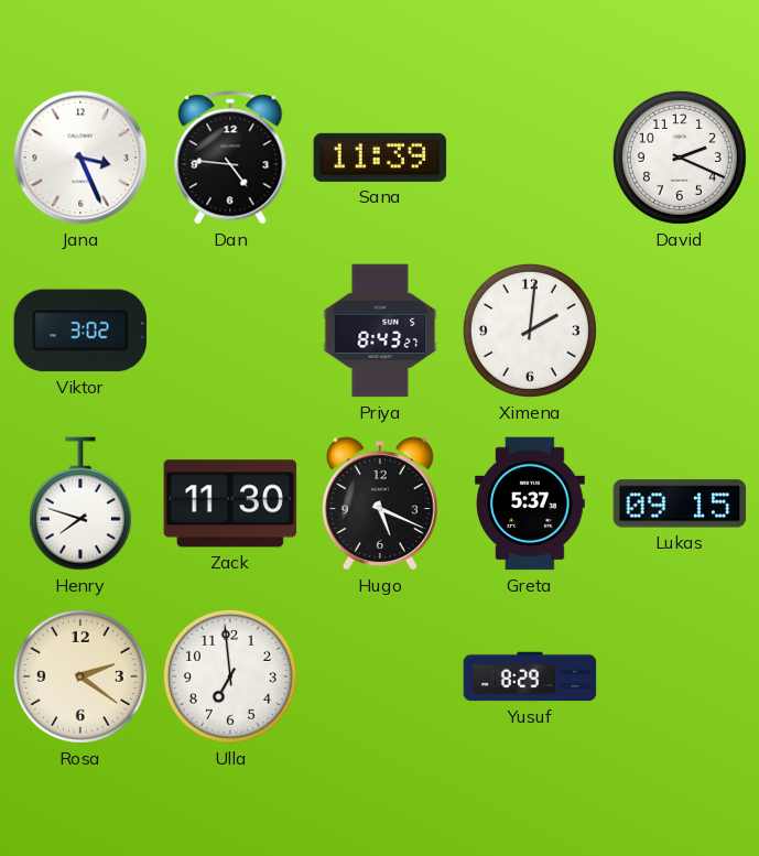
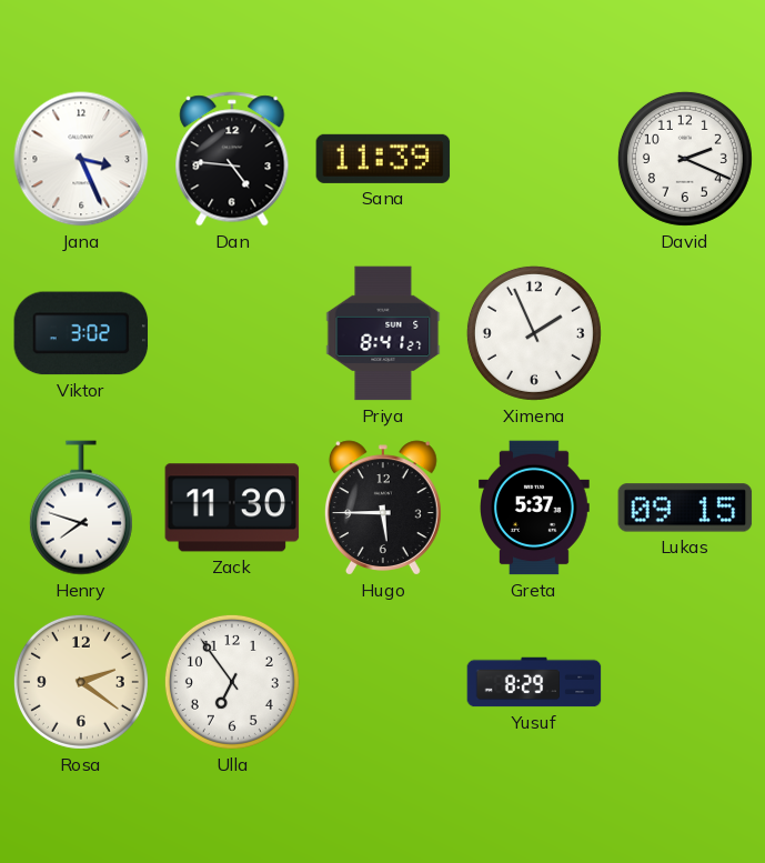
Priya: 8:43 -> 8:41
Ximena: 2:01 -> 1:56
Hugo: 5:19 -> 5:45
Ulla: 6:59 -> 6:54
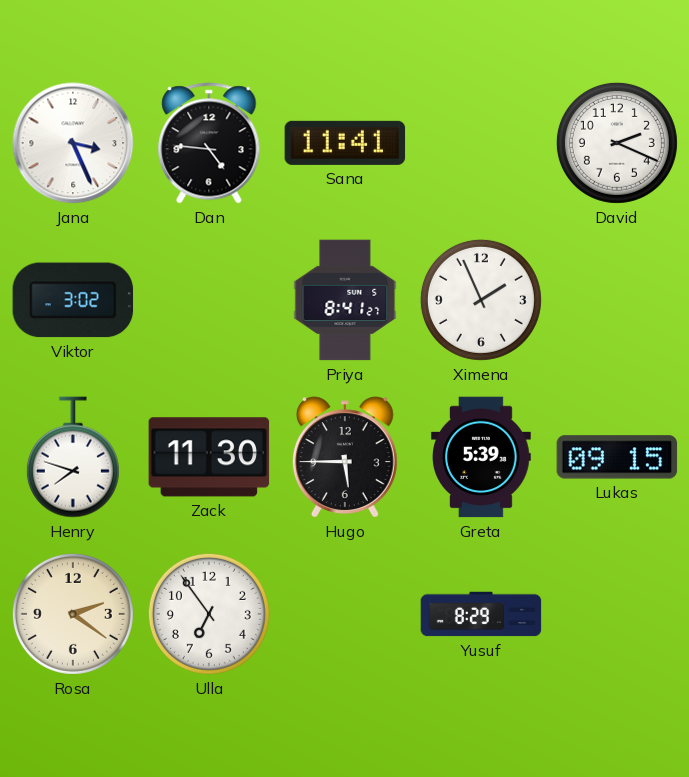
Sana: 11:39 -> 11:41
Greta: 5:37 -> 5:39
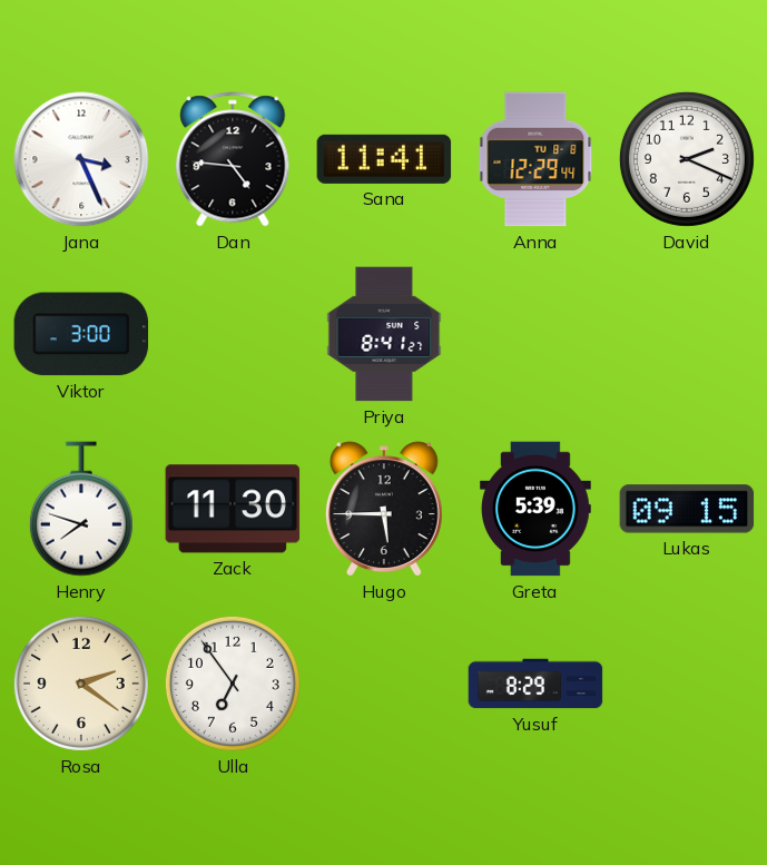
Anna: none -> 12:29
Viktor: 3:02 -> 3:00
Ximena: 1:56 -> none
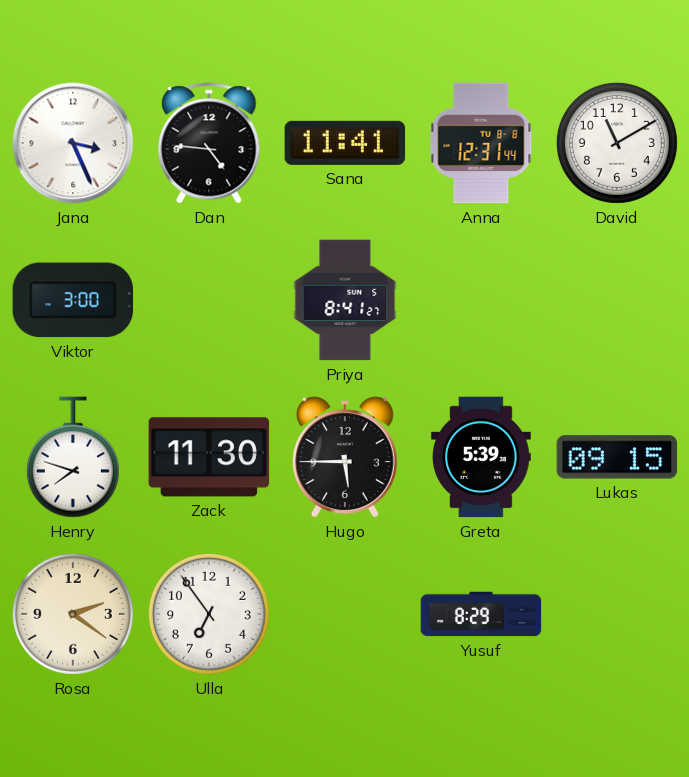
Anna: 12:29 -> 12:31
David: 2:19 -> 11:10
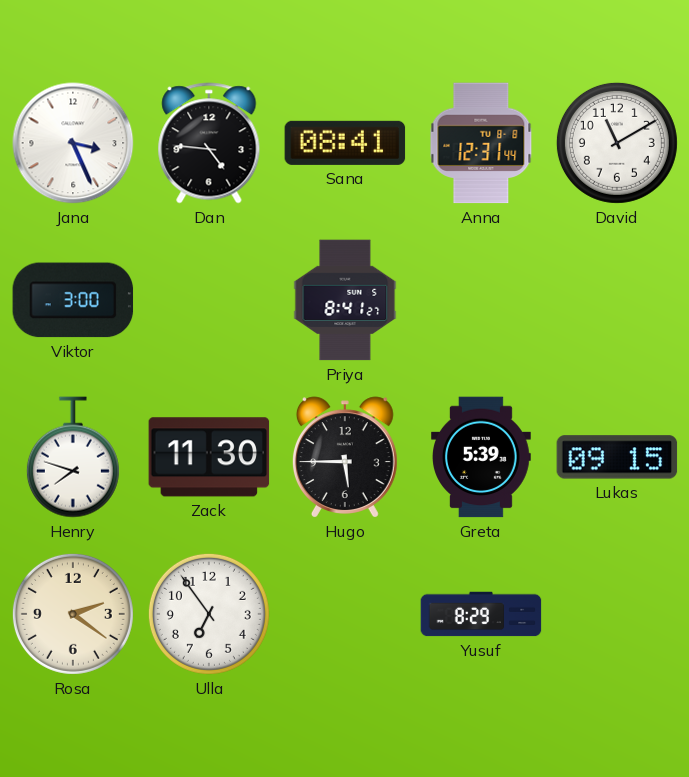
Sana: 11:41 -> 08:41
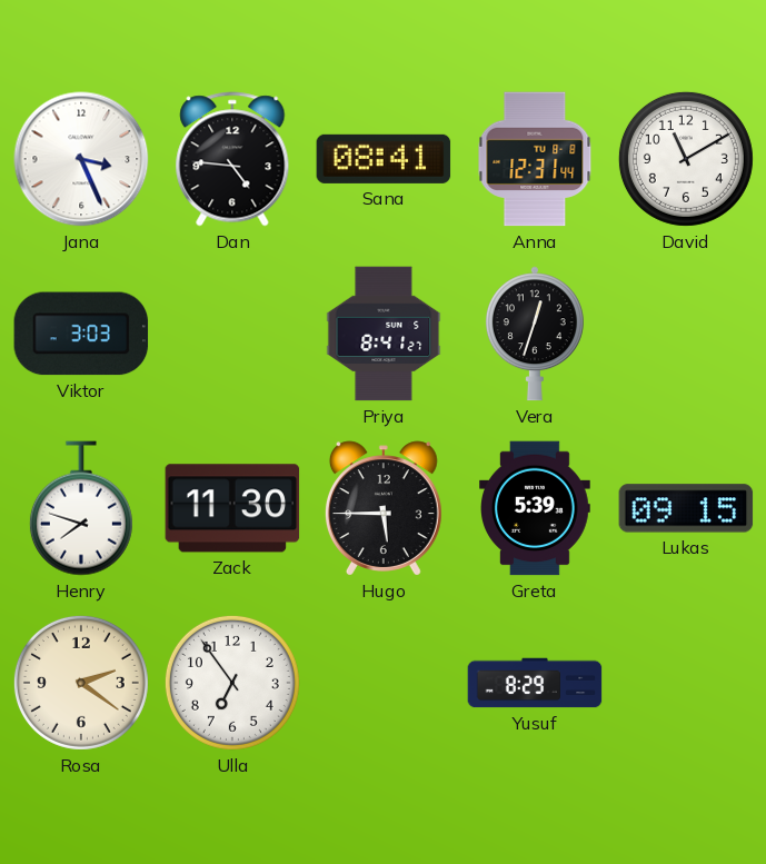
Viktor: 3:00 -> 3:03
Vera: none -> 12:33
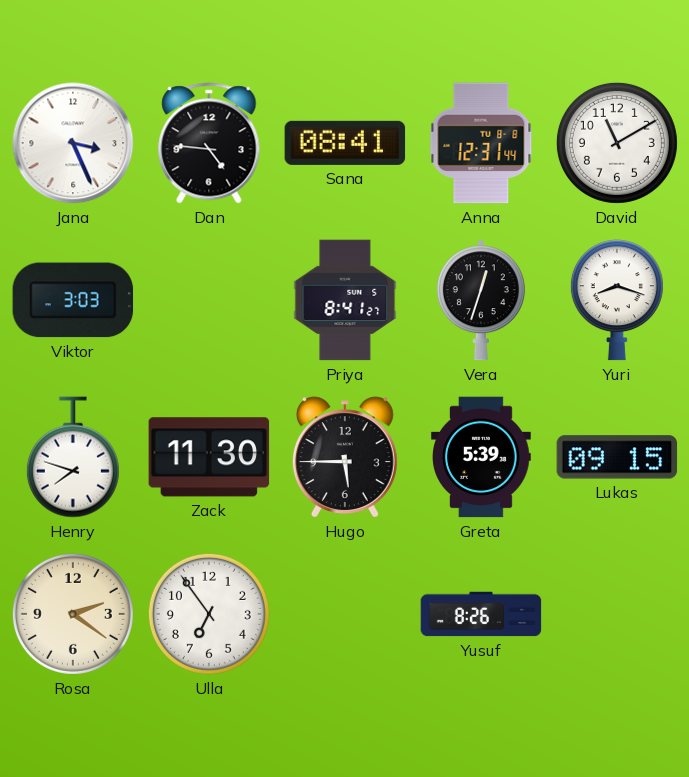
Yuri: none -> 8:18
Yusuf: 8:29 -> 8:26
